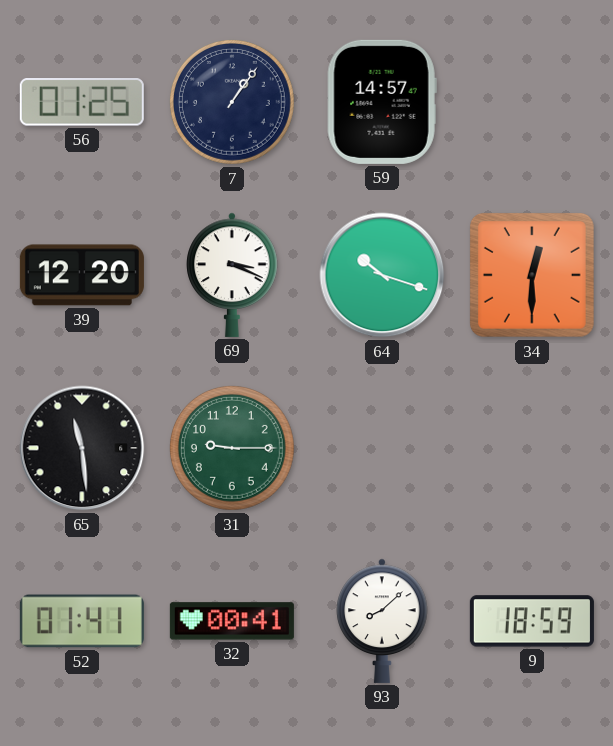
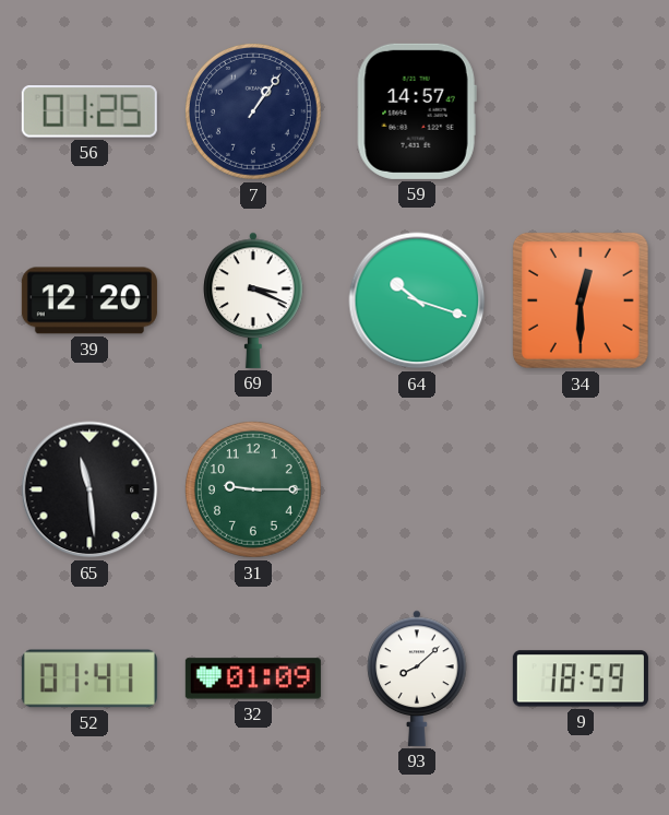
32: 00:41 -> 01:09
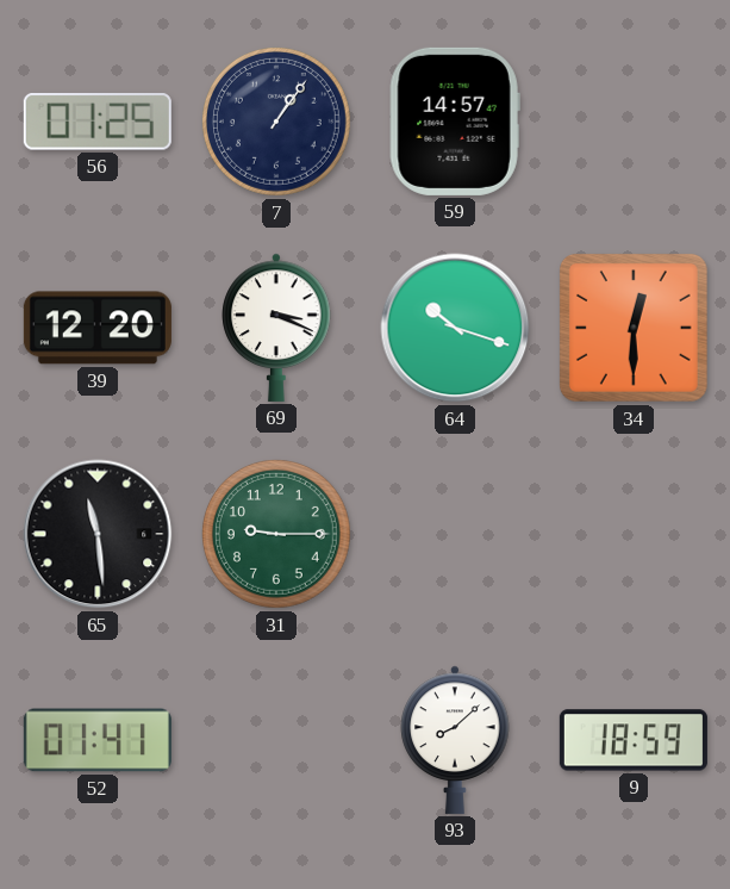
32: 01:09 -> none
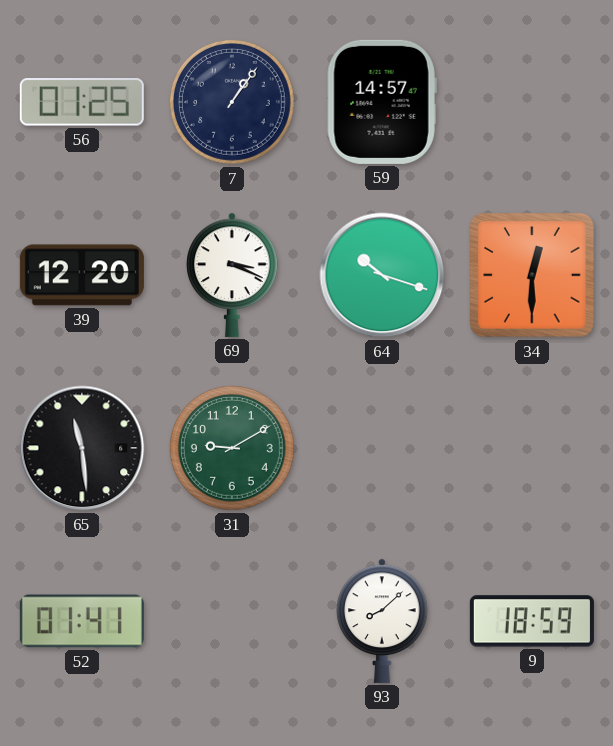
31: 9:15 -> 9:10
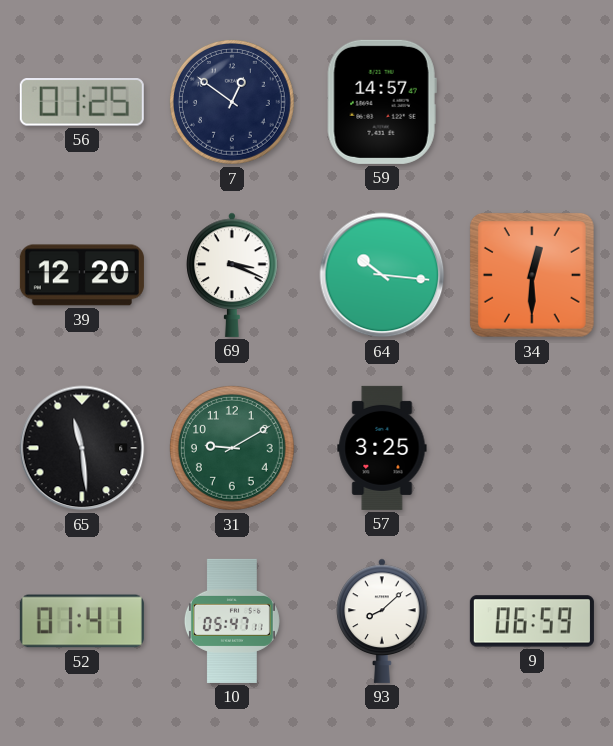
7: 1:06 -> 12:51
64: 10:18 -> 10:16
57: none -> 3:25
10: none -> 05:47
9: 18:59 -> 06:59
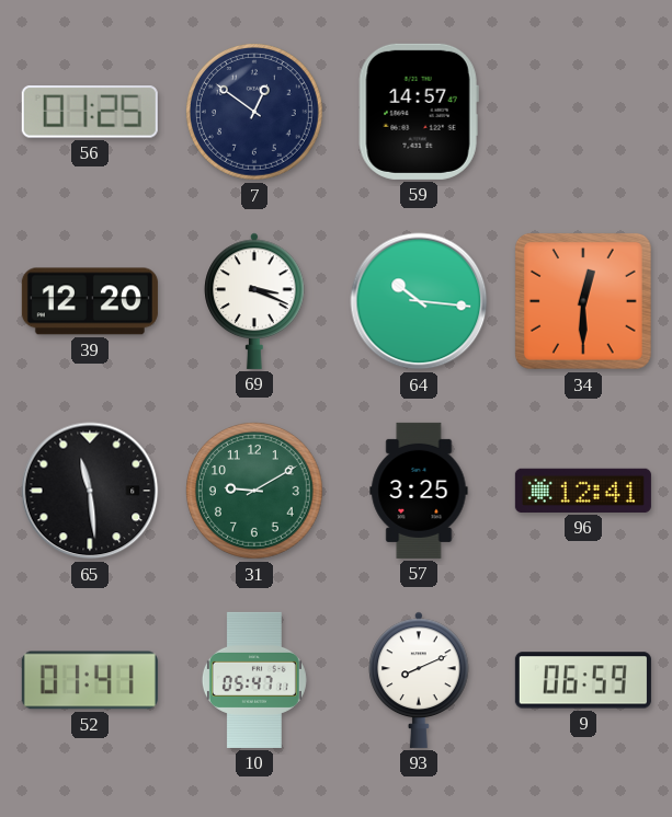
96: none -> 12:41
93: 8:08 -> 8:11
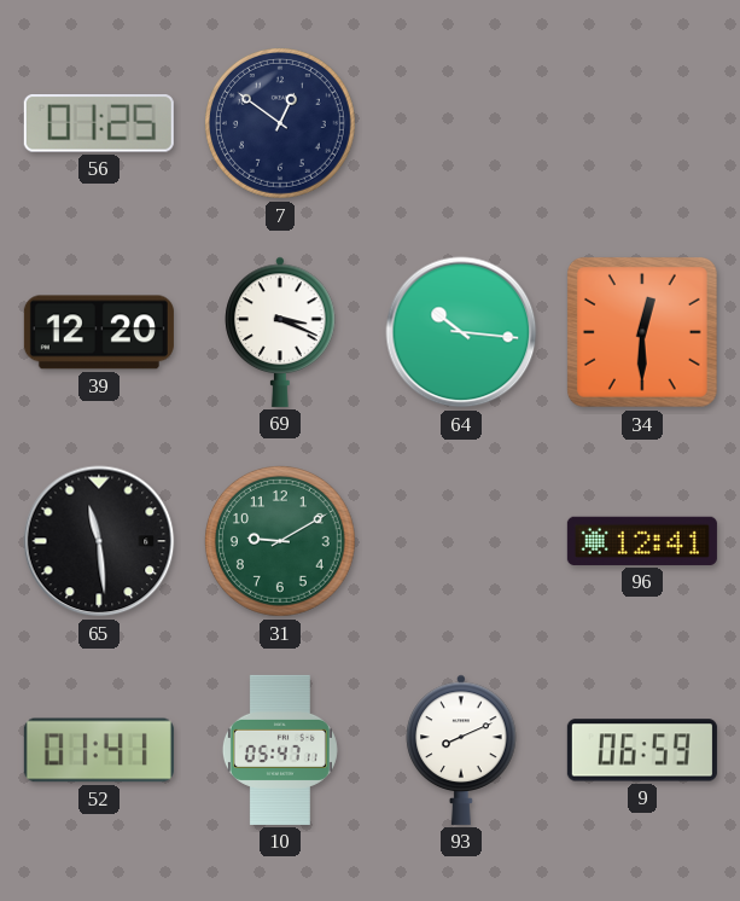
59: 14:57 -> none
57: 3:25 -> none
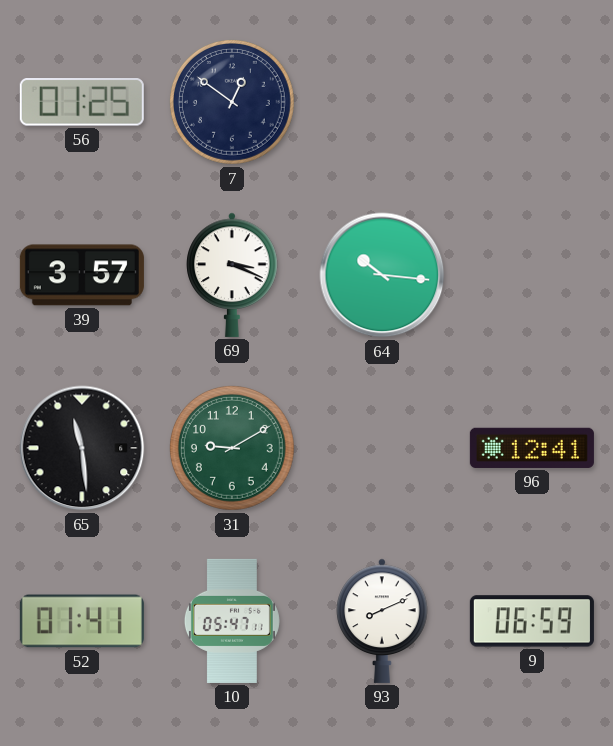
39: 12:20 -> 3:57
34: 12:30 -> none
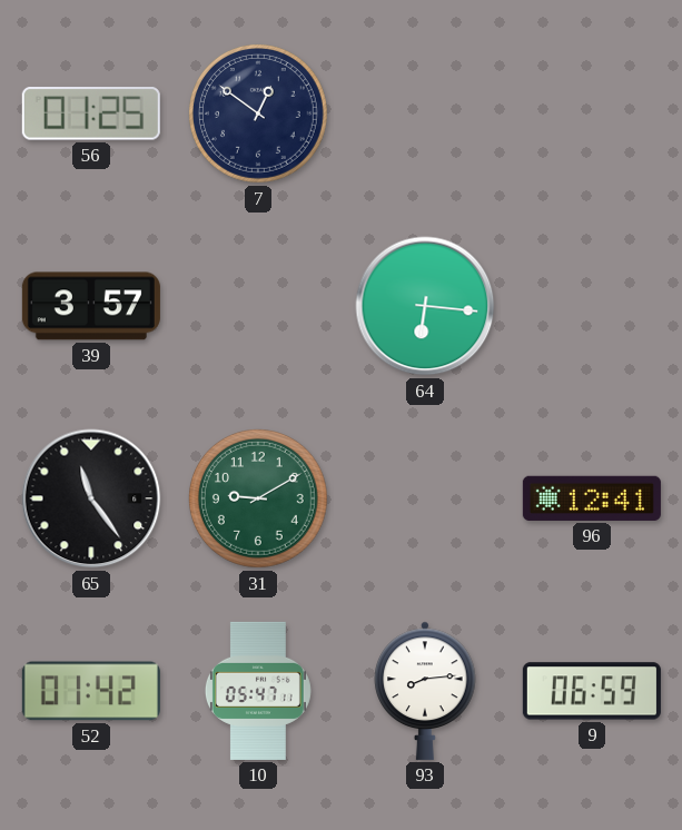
69: 3:19 -> none
64: 10:16 -> 6:16
65: 11:29 -> 11:24
52: 01:41 -> 01:42
93: 8:11 -> 8:14
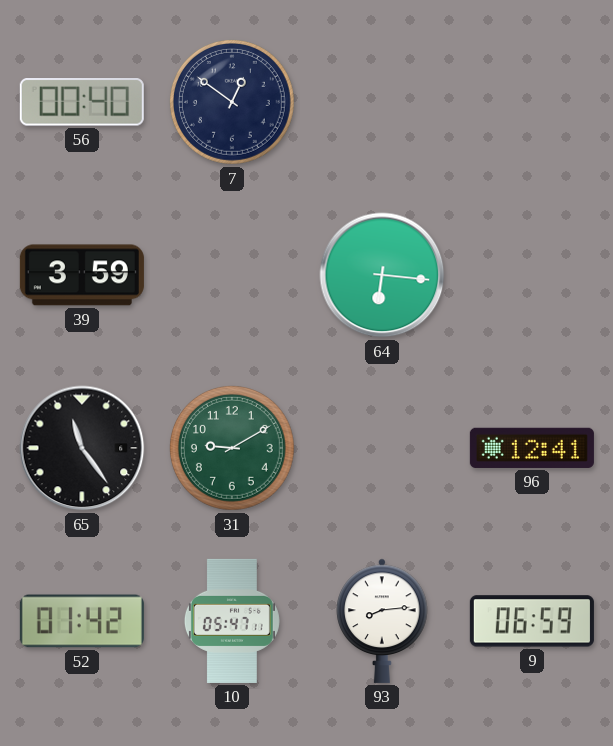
56: 01:25 -> 00:40
39: 3:57 -> 3:59
